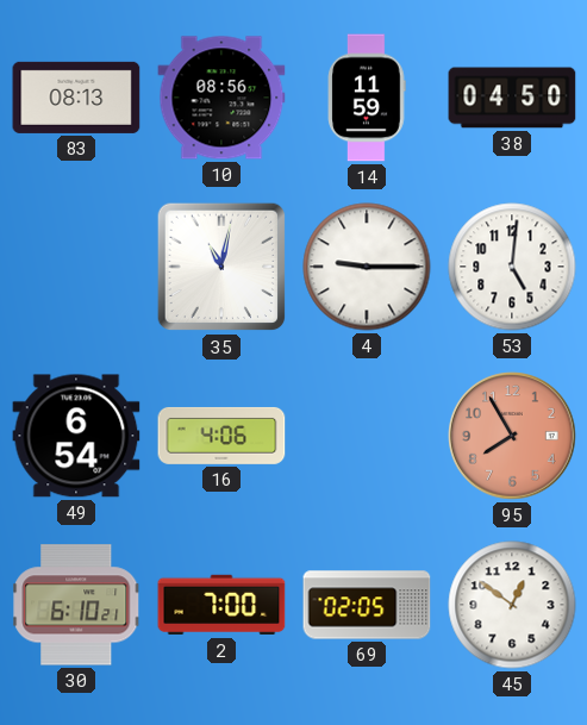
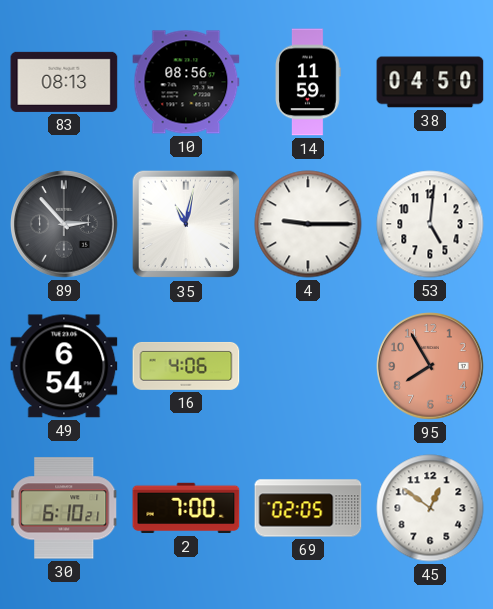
89: none -> 2:53
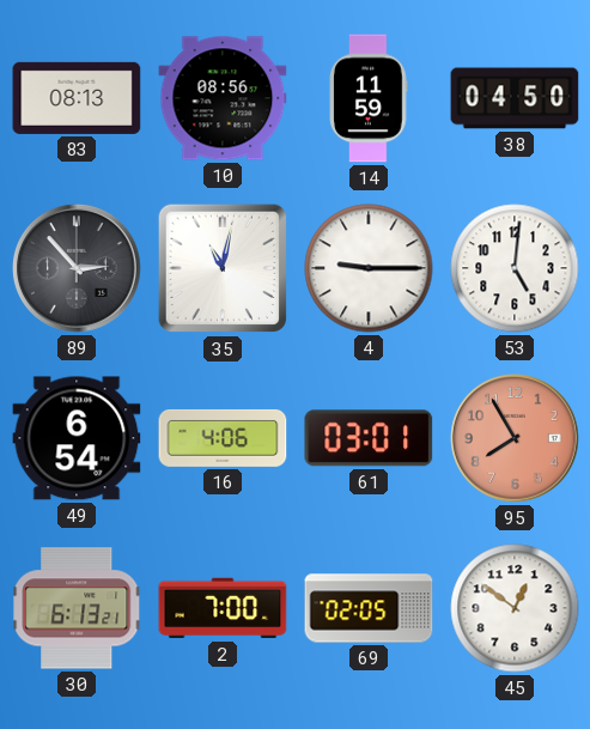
61: none -> 03:01
30: 6:10 -> 6:13
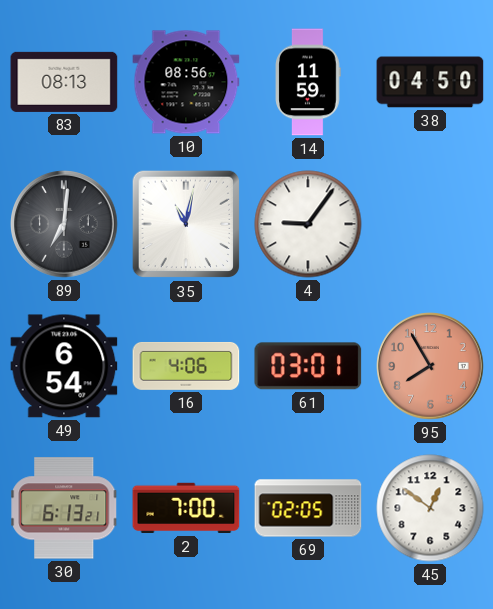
89: 2:53 -> 7:01
4: 9:15 -> 9:06
53: 5:01 -> none
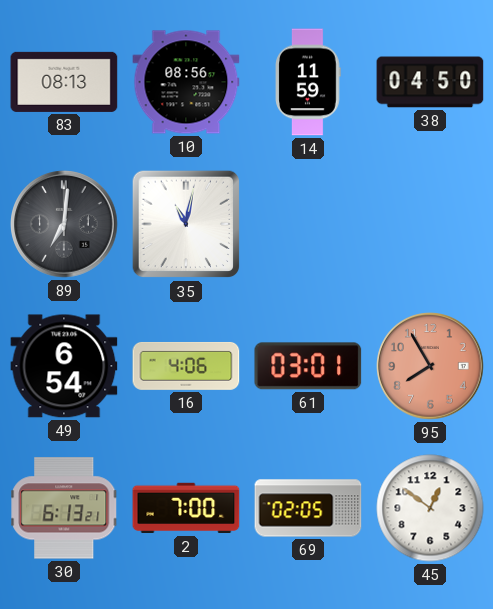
4: 9:06 -> none
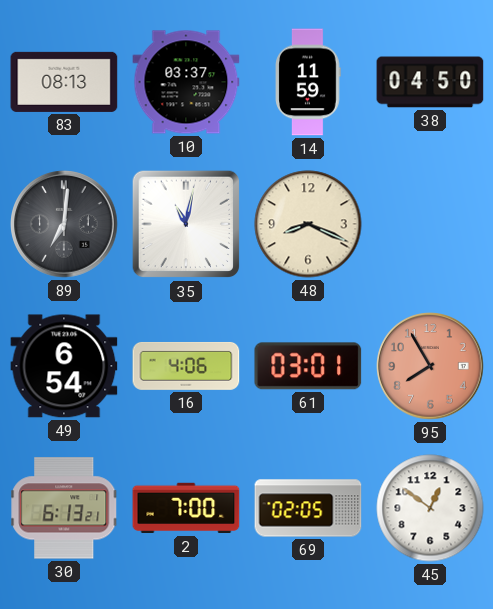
10: 08:56 -> 03:37
48: none -> 8:19
